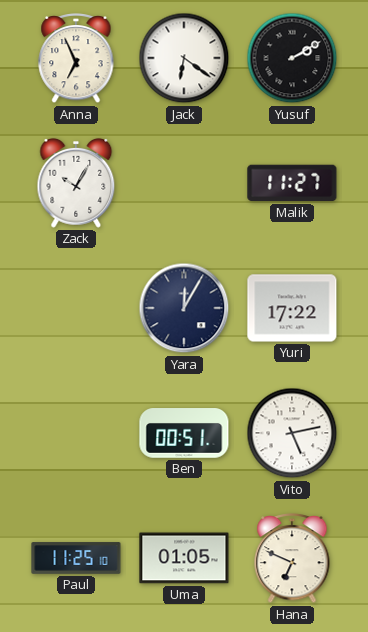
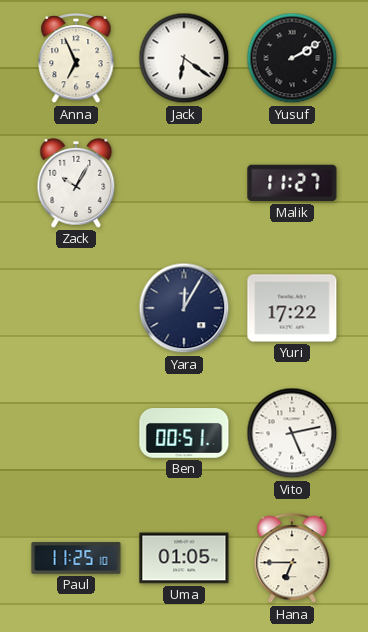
Hana: 6:49 -> 6:45
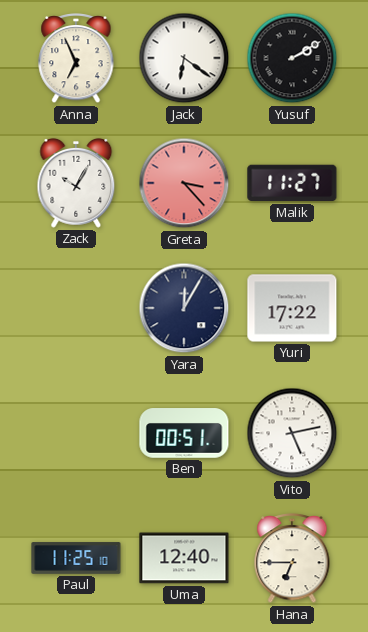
Greta: none -> 3:23
Uma: 01:05 -> 12:40
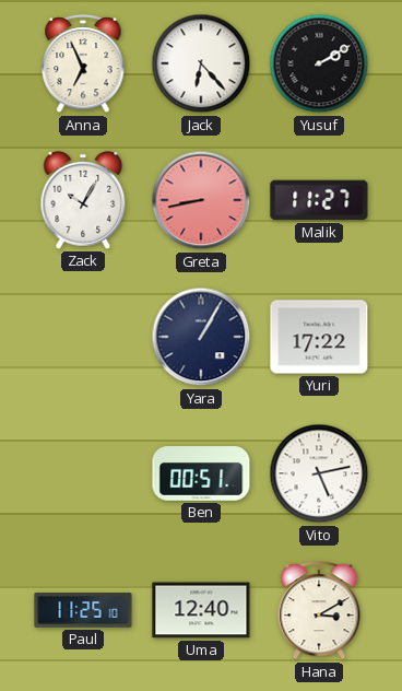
Jack: 6:21 -> 6:23
Greta: 3:23 -> 8:43
Yara: 12:05 -> 1:05
Hana: 6:45 -> 3:10
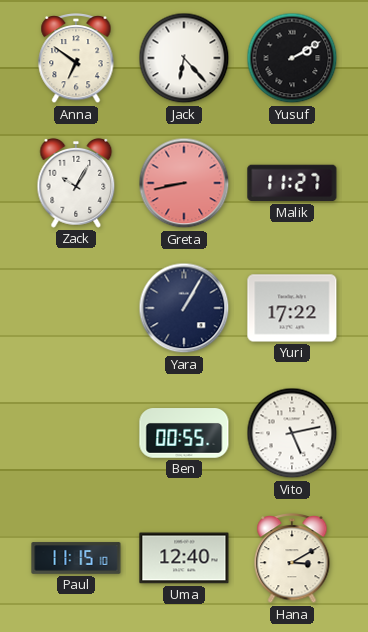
Anna: 6:56 -> 6:51
Ben: 00:51 -> 00:55
Paul: 11:25 -> 11:15
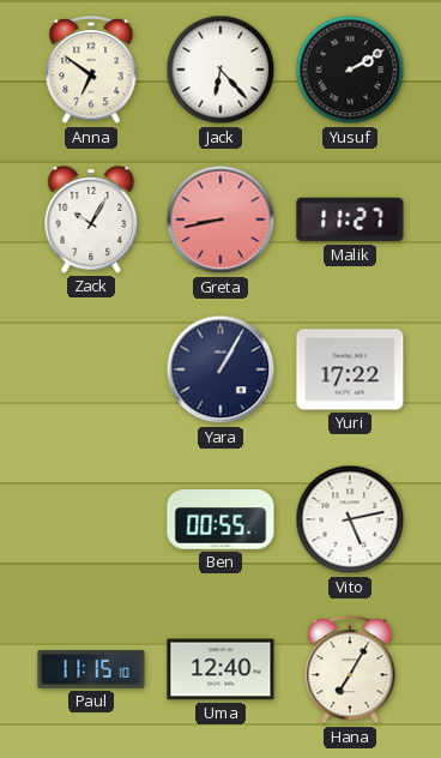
Hana: 3:10 -> 7:05
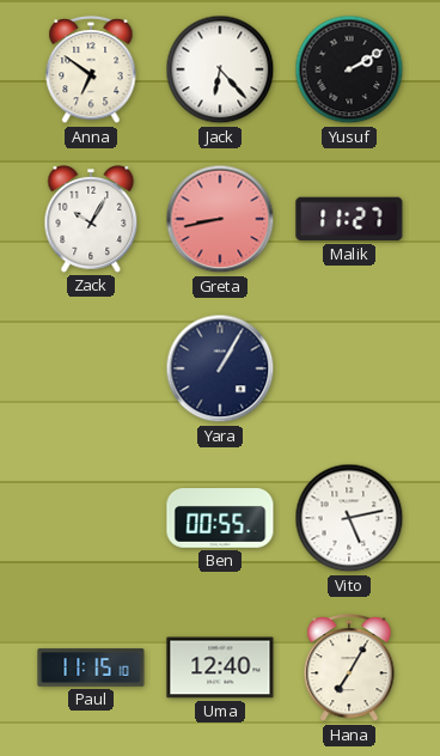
Yuri: 17:22 -> none
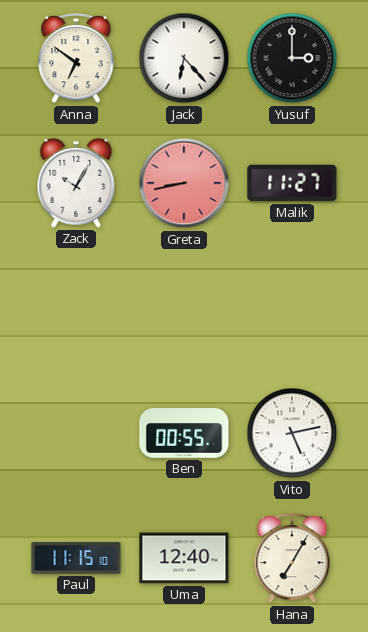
Yusuf: 2:10 -> 3:00
Yara: 1:05 -> none
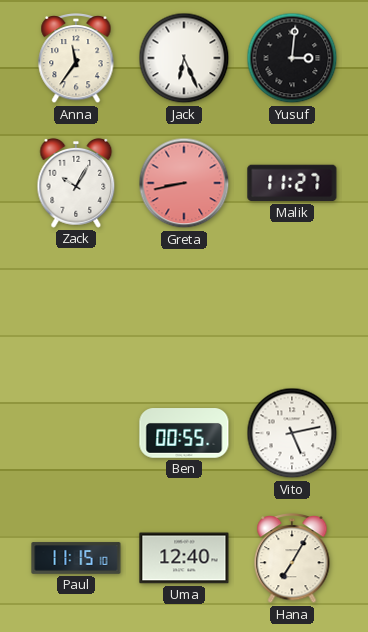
Anna: 6:51 -> 11:36
Jack: 6:23 -> 6:26
Yusuf: 3:00 -> 3:01
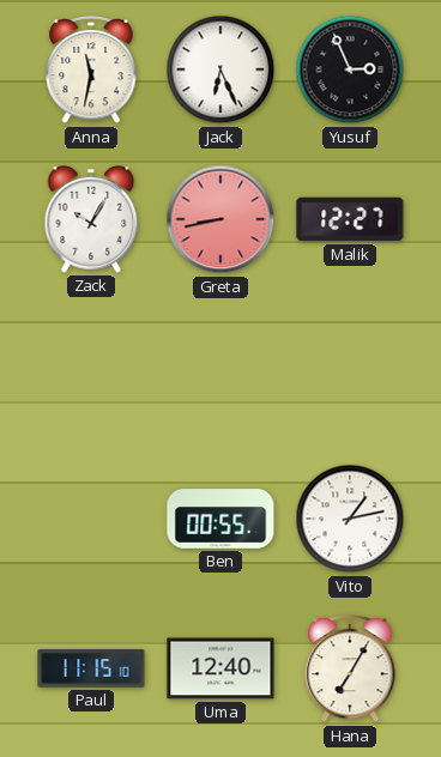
Anna: 11:36 -> 11:32
Yusuf: 3:01 -> 2:56
Malik: 11:27 -> 12:27
Vito: 5:13 -> 1:13
